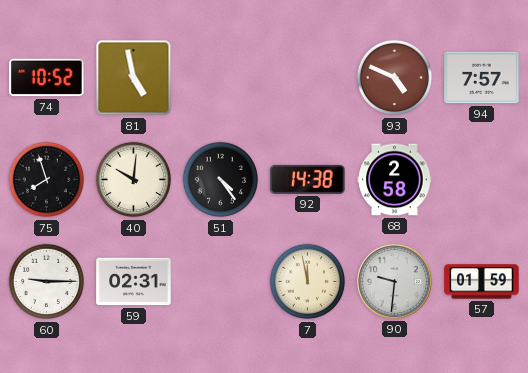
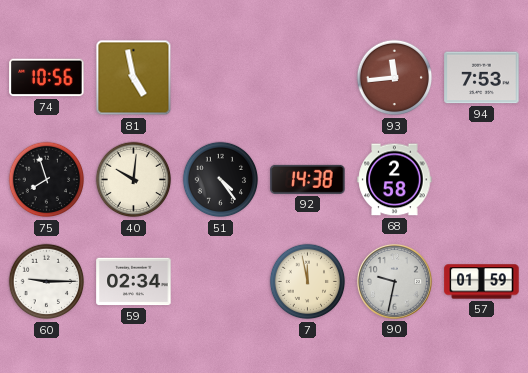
74: 10:52 -> 10:56
93: 4:49 -> 11:44
94: 7:57 -> 7:53
59: 02:31 -> 02:34
90: 9:31 -> 9:32
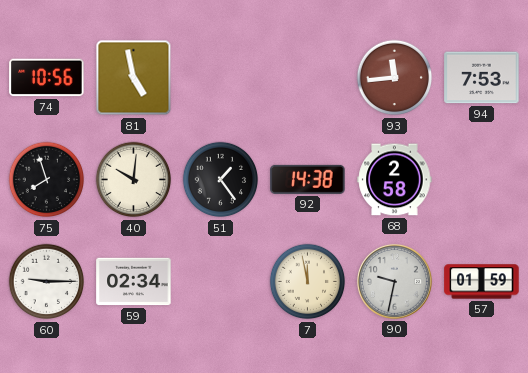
51: 4:24 -> 1:24
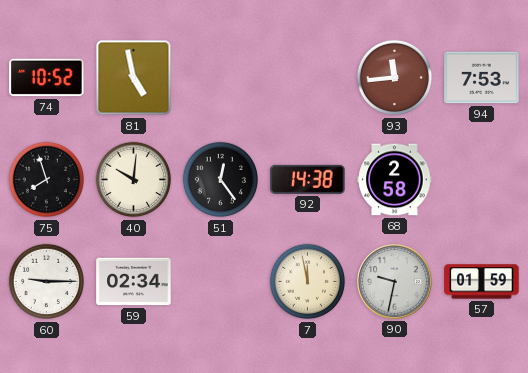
74: 10:56 -> 10:52
51: 1:24 -> 12:24
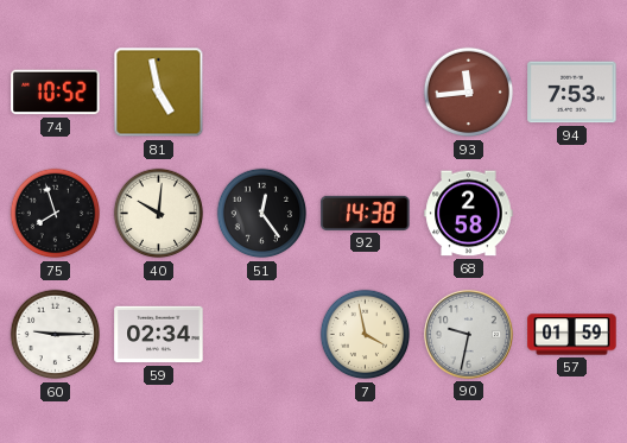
7: 11:58 -> 3:58
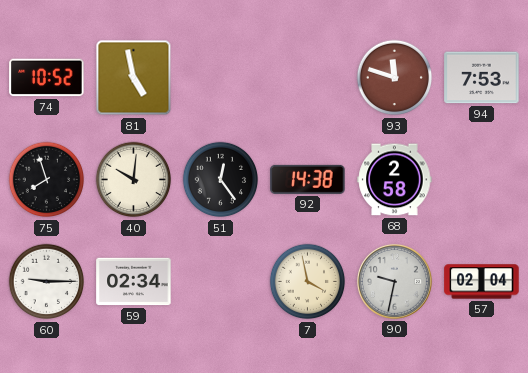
93: 11:44 -> 11:48
57: 01:59 -> 02:04
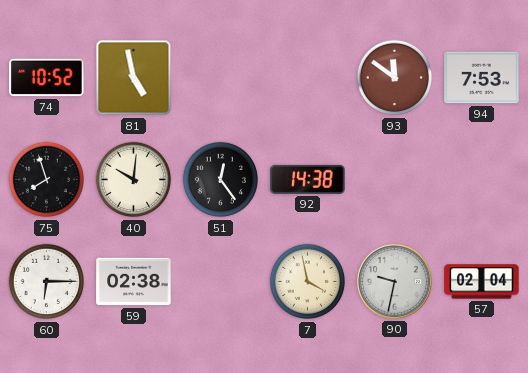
93: 11:48 -> 11:51
68: 2:58 -> none
60: 9:15 -> 6:15
59: 02:34 -> 02:38
